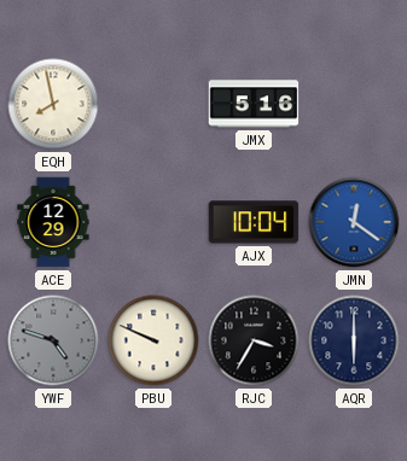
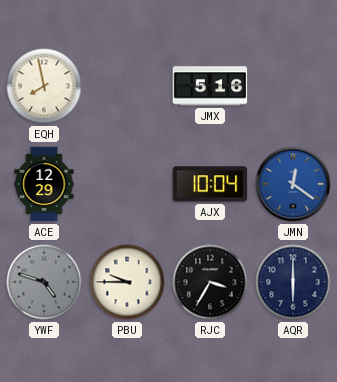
PBU: 9:49 -> 9:45
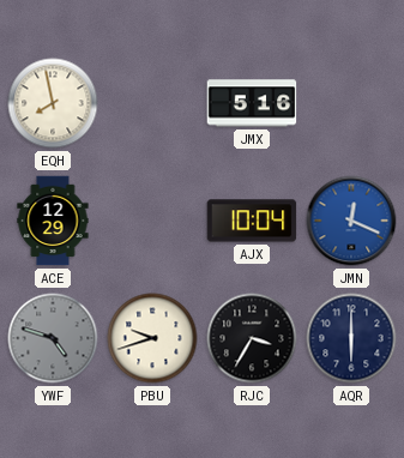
JMN: 12:21 -> 12:19
PBU: 9:45 -> 9:42
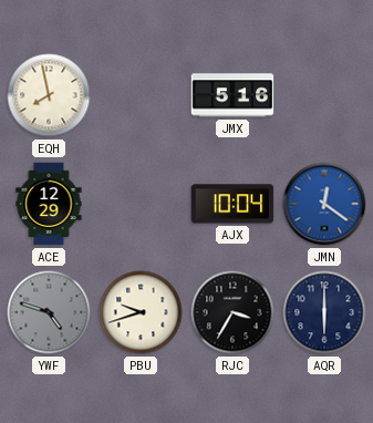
JMN: 12:19 -> 12:21
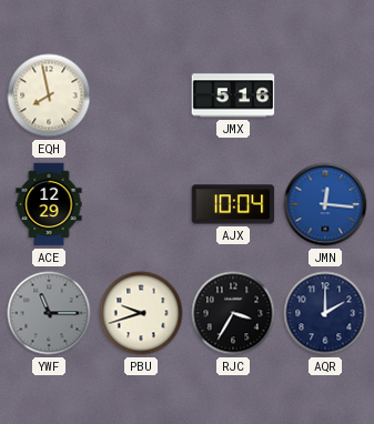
JMN: 12:21 -> 12:16
YWF: 4:48 -> 11:15
AQR: 6:00 -> 2:00
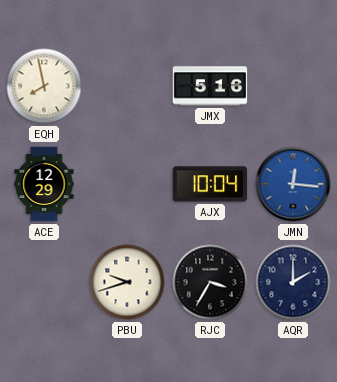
YWF: 11:15 -> none
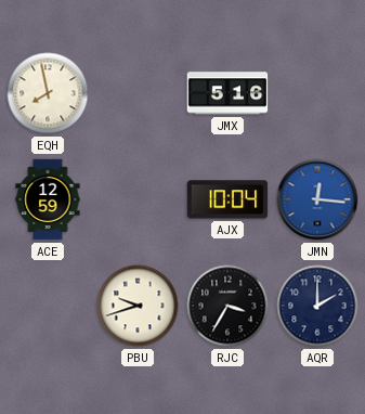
ACE: 12:29 -> 12:59
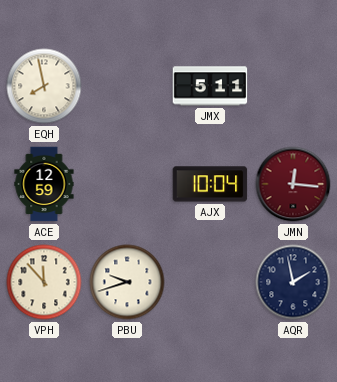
JMX: 5:16 -> 5:11
JMN dial: blue -> burgundy
VPH: none -> 11:53
RJC: 3:35 -> none
AQR: 2:00 -> 1:58
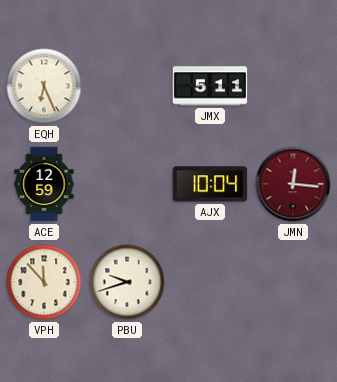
EQH: 7:58 -> 6:26
AQR: 1:58 -> none
